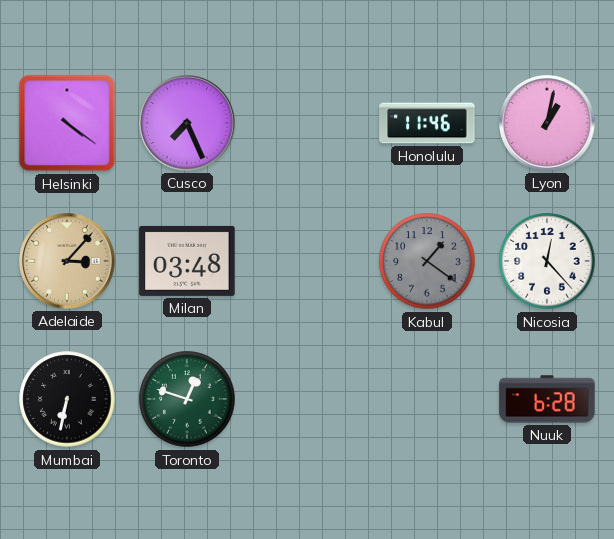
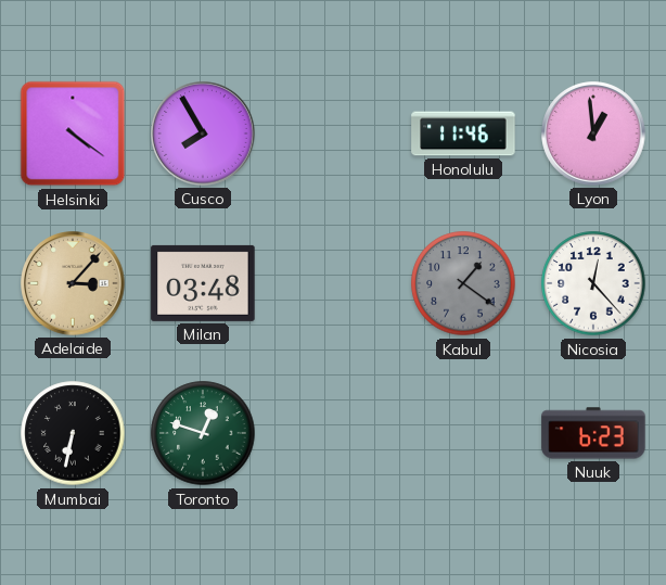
Cusco: 7:26 -> 7:55
Lyon: 1:02 -> 12:59
Nuuk: 6:28 -> 6:23
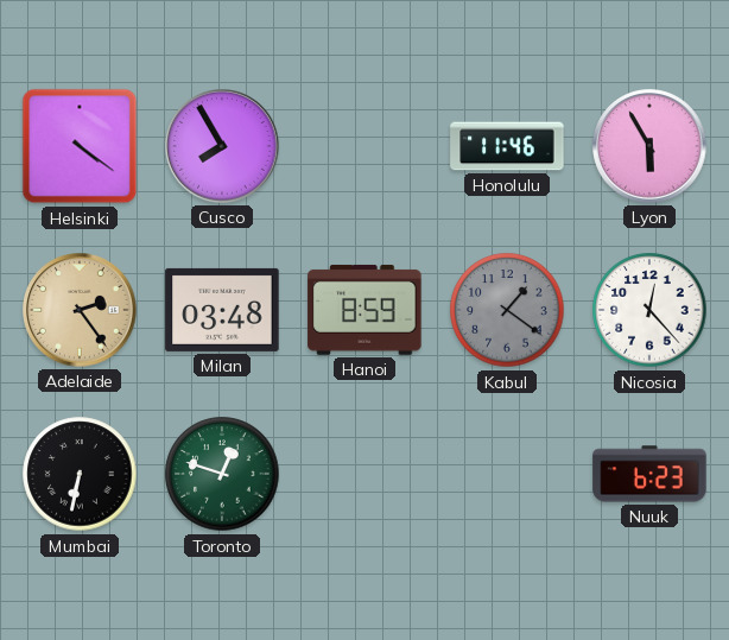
Lyon: 12:59 -> 5:55
Adelaide: 3:07 -> 2:24
Hanoi: none -> 8:59
